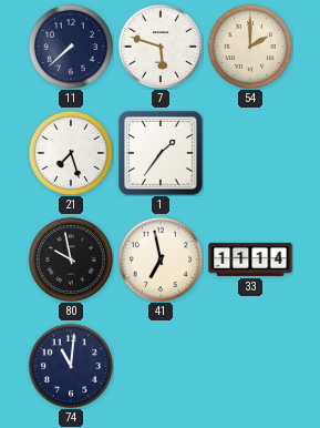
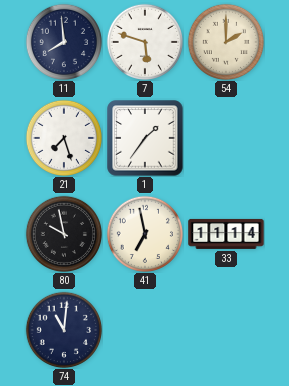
11: 7:38 -> 7:59
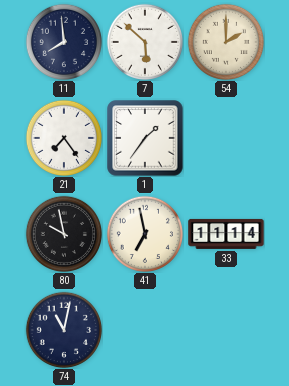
7: 5:48 -> 5:52
21: 7:27 -> 7:24
74: 11:01 -> 11:02
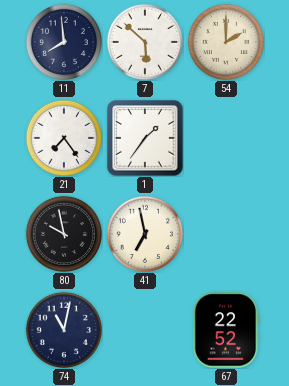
33: 11:14 -> none
67: none -> 22:52
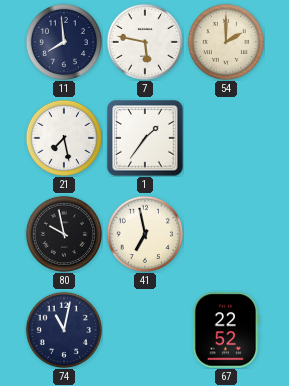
7: 5:52 -> 5:47
21: 7:24 -> 7:28
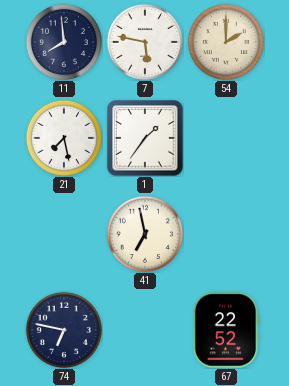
80: 9:58 -> none
74: 11:02 -> 6:47
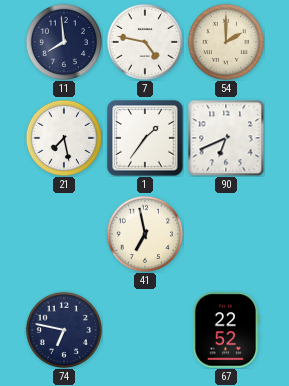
7: 5:47 -> 4:47
90: none -> 6:41
